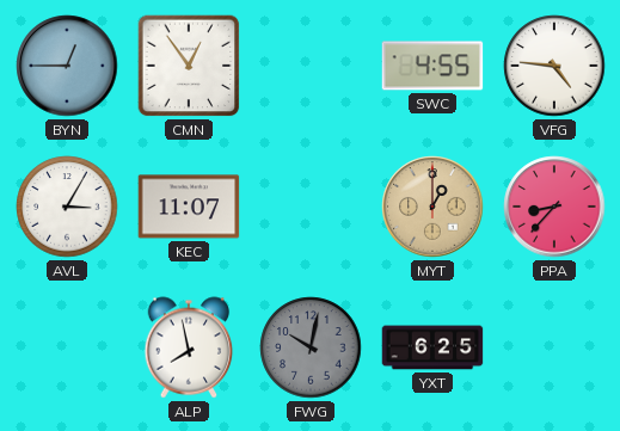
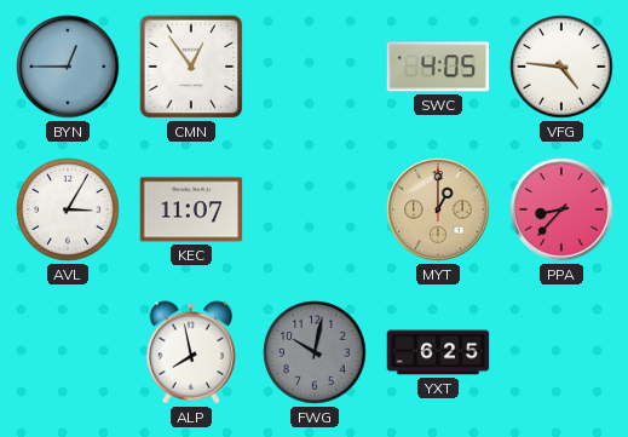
SWC: 4:55 -> 4:05
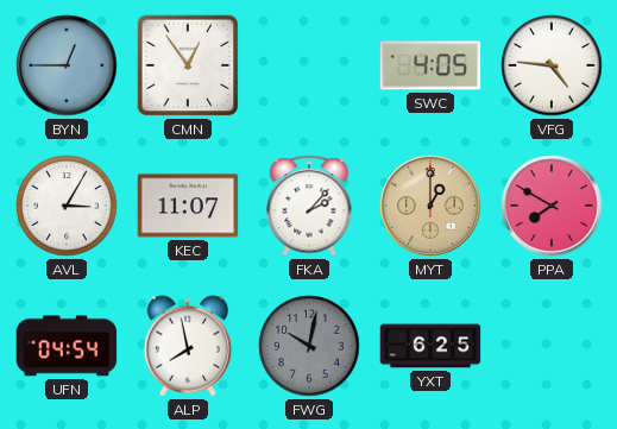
FKA: none -> 2:07
PPA: 8:37 -> 7:50
UFN: none -> 04:54
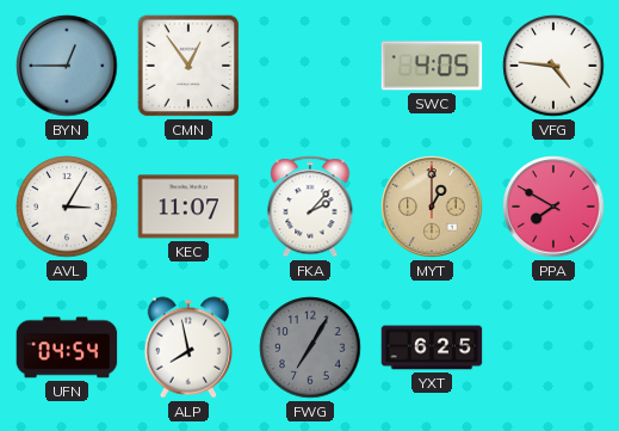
FWG: 10:02 -> 7:05
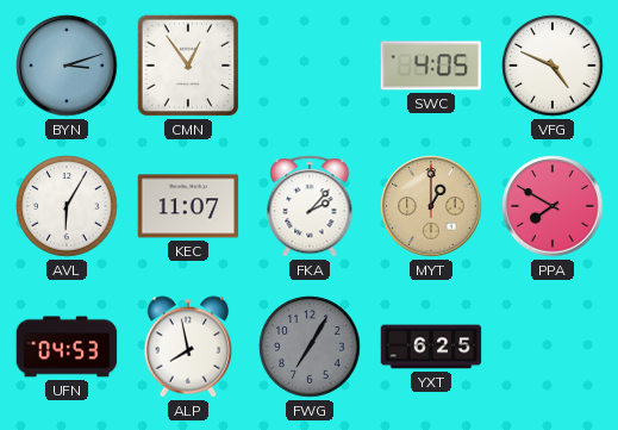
BYN: 12:45 -> 3:12
VFG: 4:46 -> 4:49
AVL: 3:05 -> 6:05
UFN: 04:54 -> 04:53
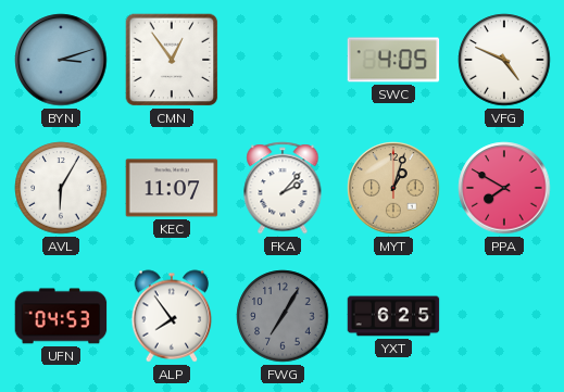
MYT: 1:00 -> 1:03
ALP: 7:58 -> 7:54
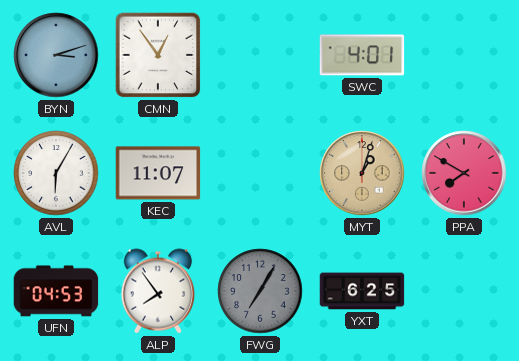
SWC: 4:05 -> 4:01
VFG: 4:49 -> none
FKA: 2:07 -> none
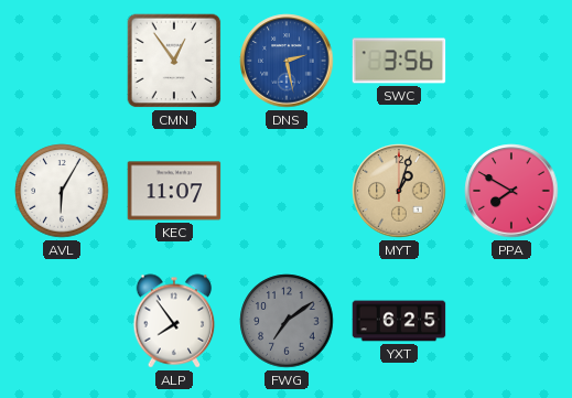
BYN: 3:12 -> none
DNS: none -> 2:28
SWC: 4:01 -> 3:56
UFN: 04:53 -> none
FWG: 7:05 -> 7:09
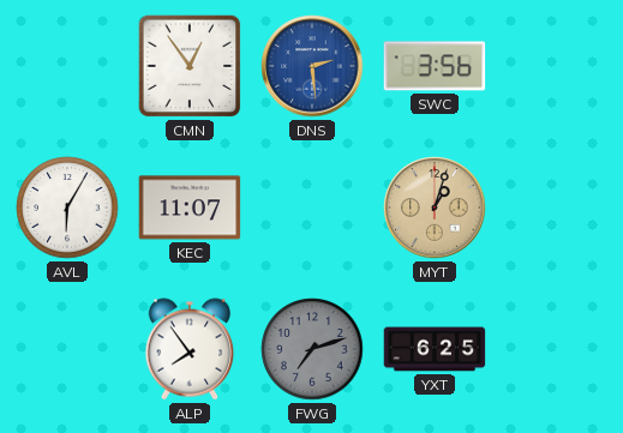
DNS: 2:28 -> 2:29
PPA: 7:50 -> none
FWG: 7:09 -> 7:12
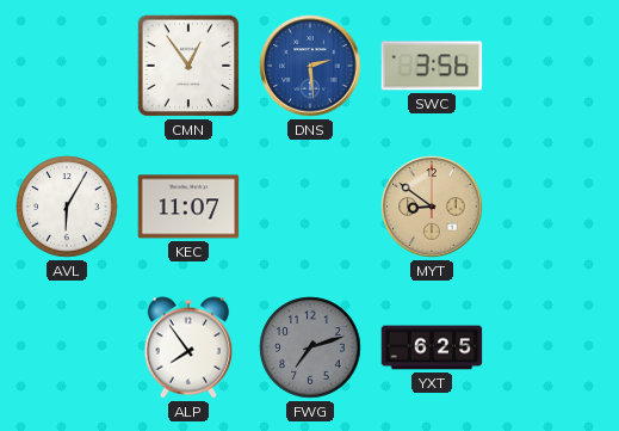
MYT: 1:03 -> 8:51
